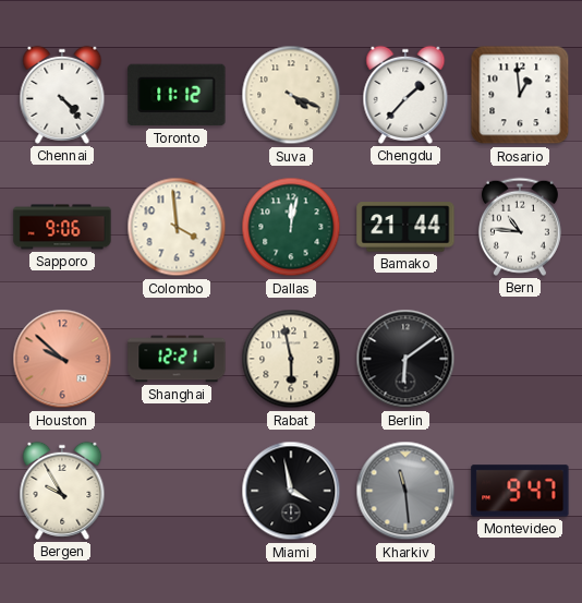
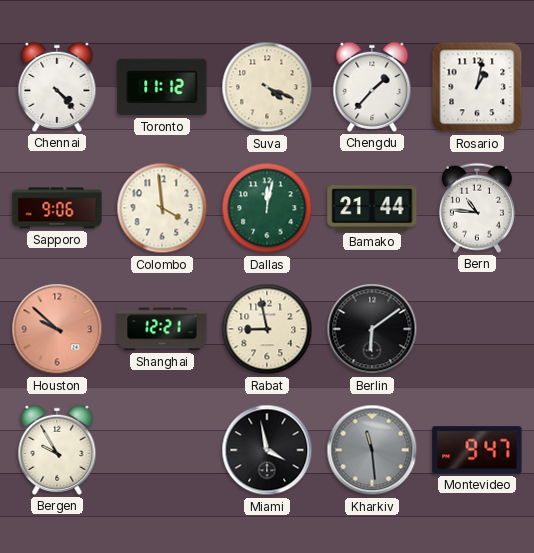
Rosario: 12:59 -> 1:02
Rabat: 5:58 -> 8:58
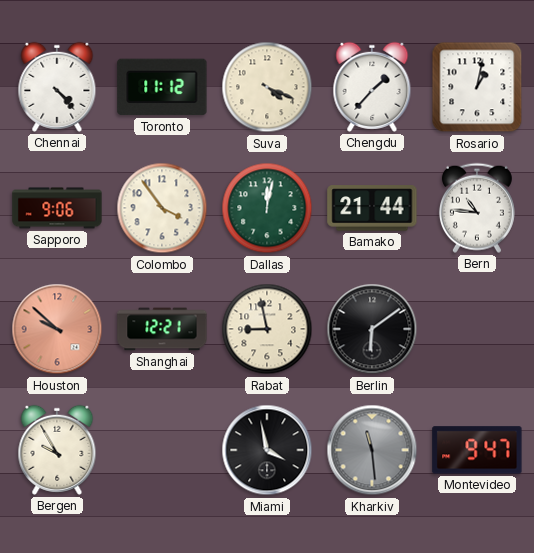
Colombo: 3:59 -> 3:54
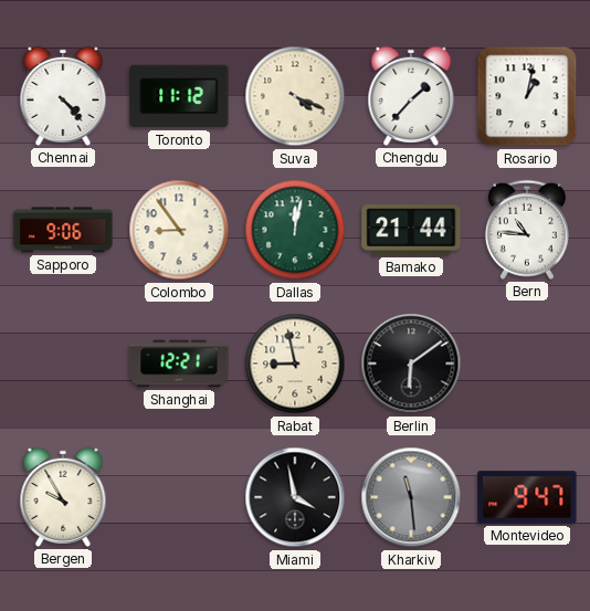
Colombo: 3:54 -> 8:54
Houston: 9:52 -> none
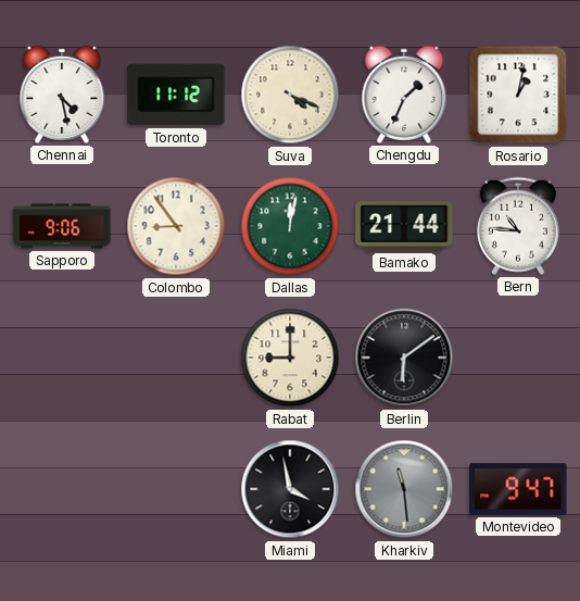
Chennai: 4:23 -> 4:28
Chengdu: 1:37 -> 1:34
Shanghai: 12:21 -> none
Rabat: 8:58 -> 9:00
Bergen: 9:55 -> none
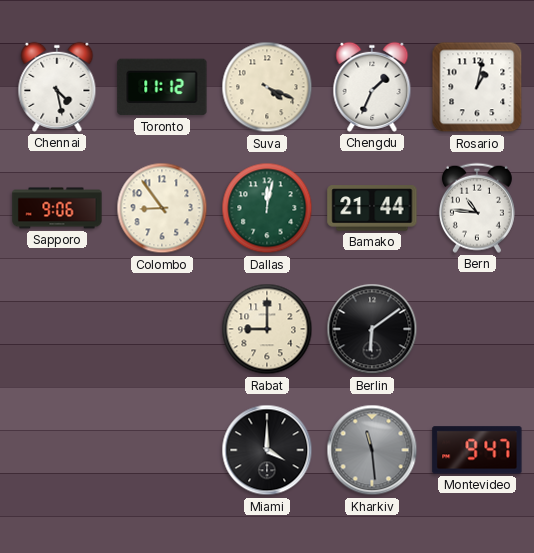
Miami: 3:58 -> 4:00
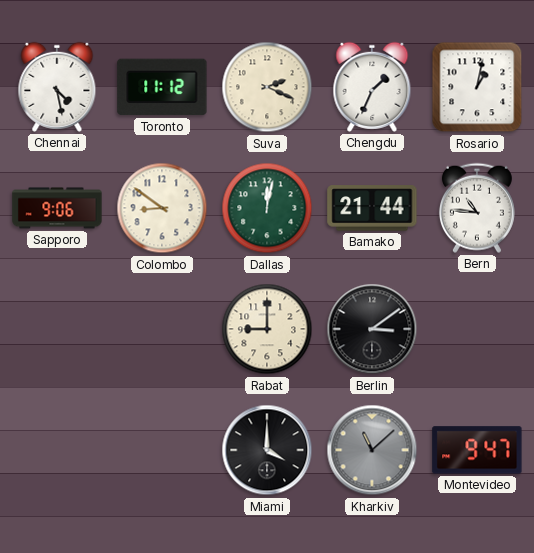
Suva: 4:19 -> 2:19
Colombo: 8:54 -> 8:51
Berlin: 6:09 -> 3:09
Kharkiv: 11:29 -> 11:08
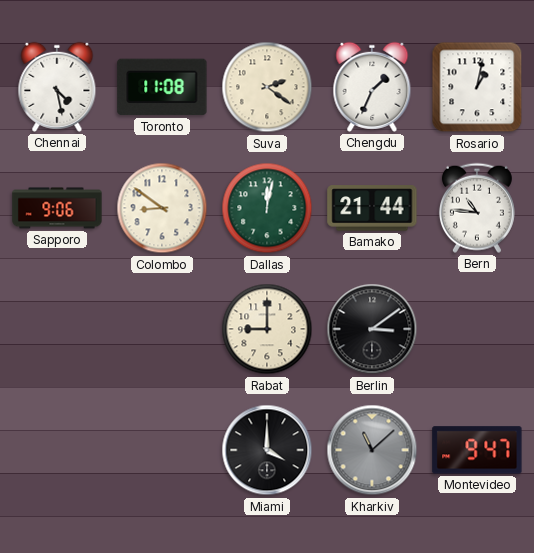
Toronto: 11:12 -> 11:08
Suva: 2:19 -> 2:21
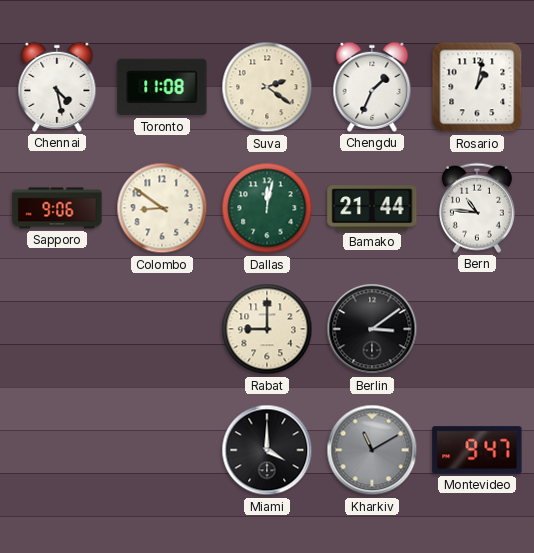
Kharkiv: 11:08 -> 11:10
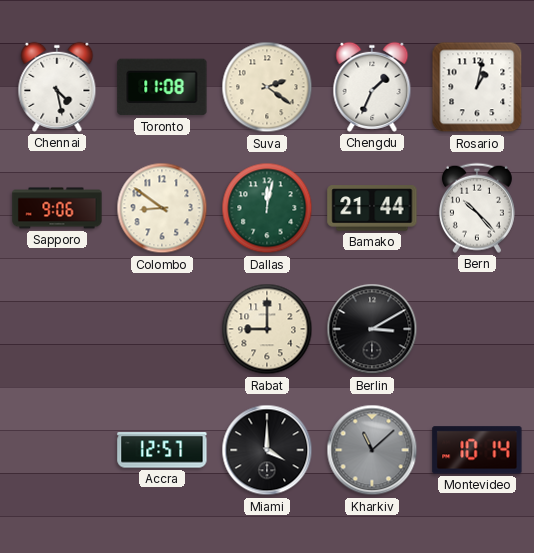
Bern: 10:46 -> 10:23
Berlin: 3:09 -> 3:10
Accra: none -> 12:57
Kharkiv: 11:10 -> 11:08
Montevideo: 9:47 -> 10:14
